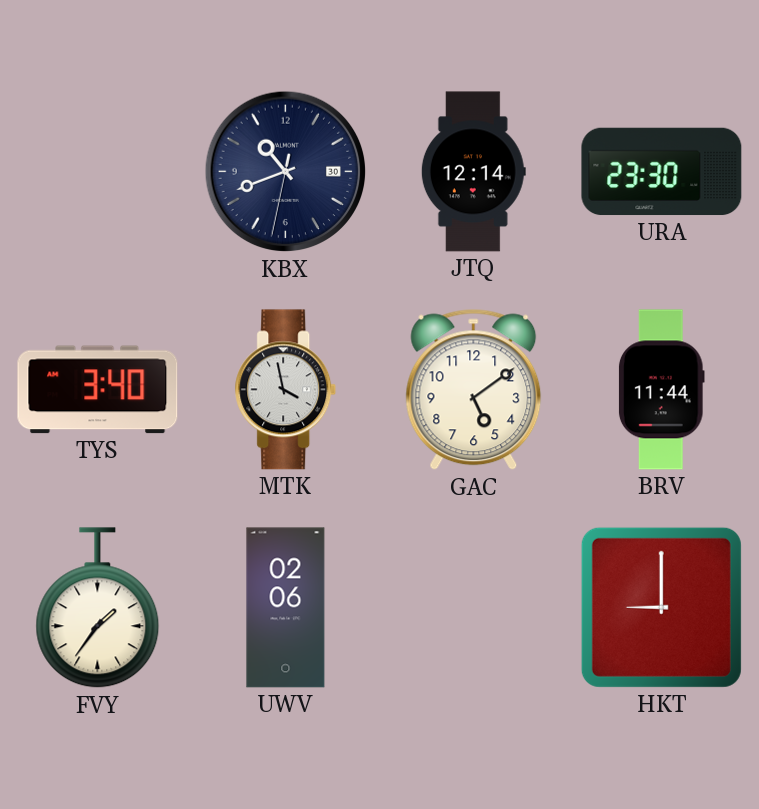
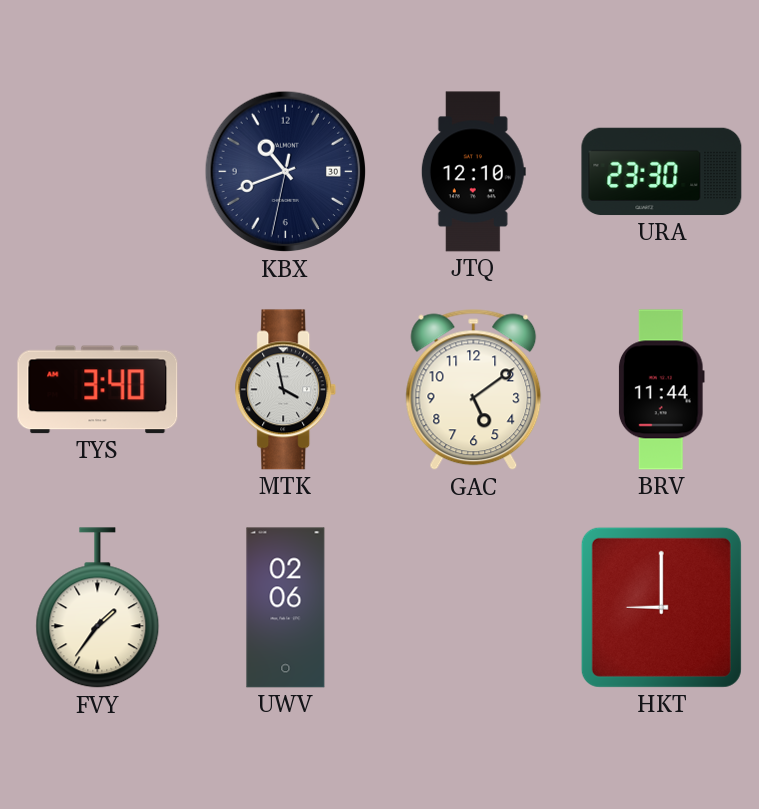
JTQ: 12:14 -> 12:10
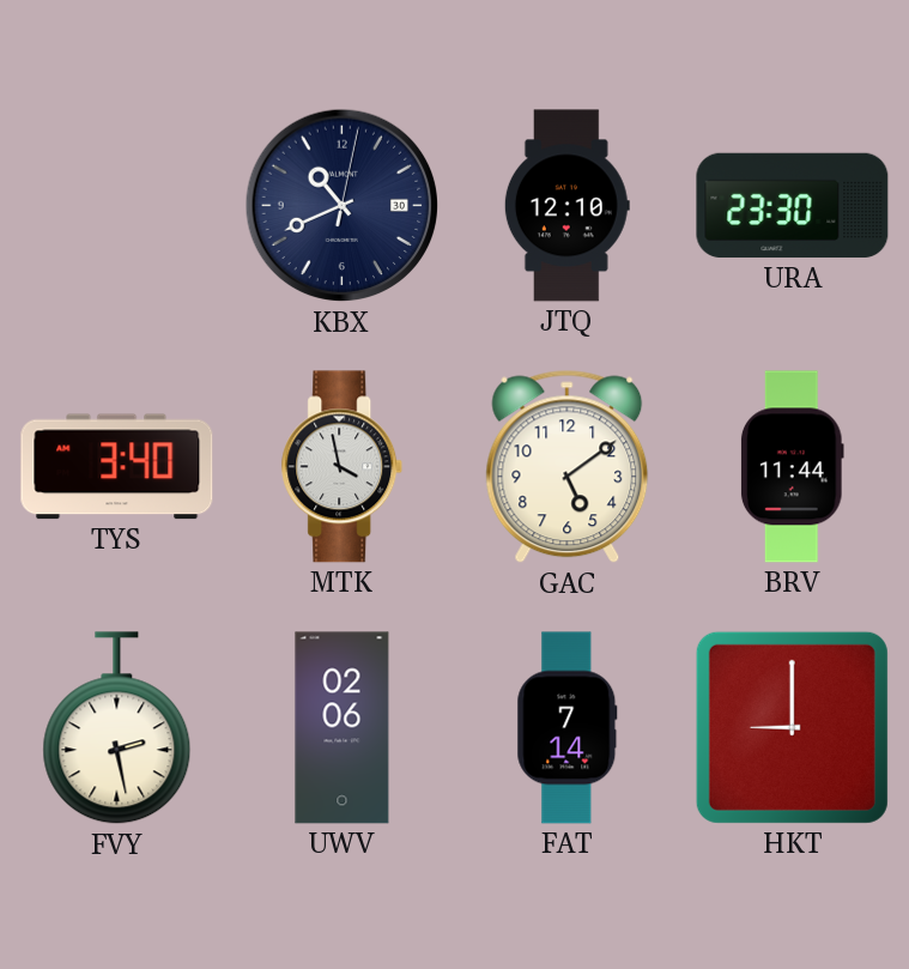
KBX: 10:41:32 -> 10:41:02
FVY: 1:36 -> 2:28
FAT: none -> 7:14
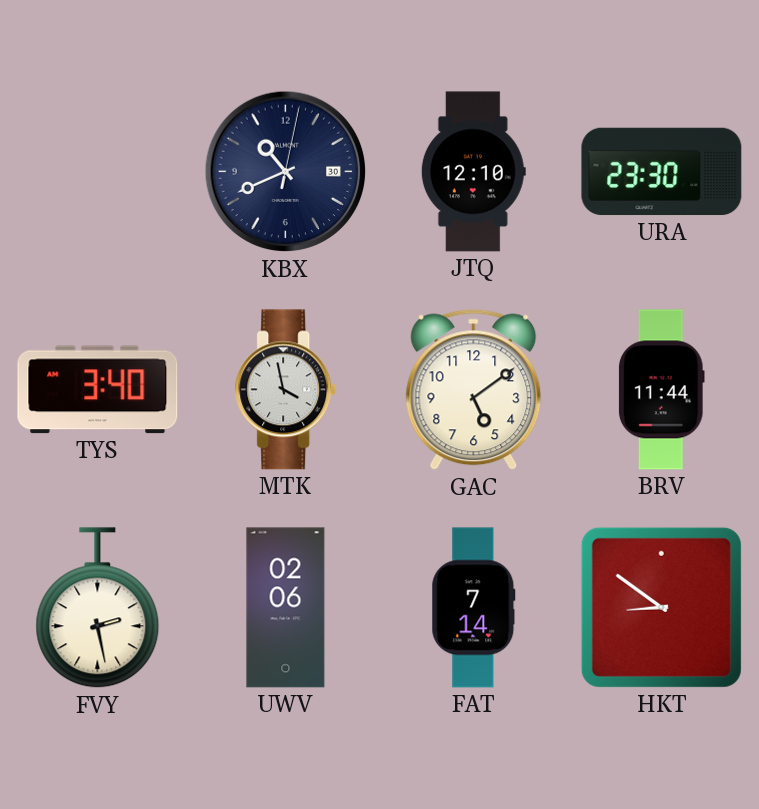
HKT: 9:00 -> 8:51
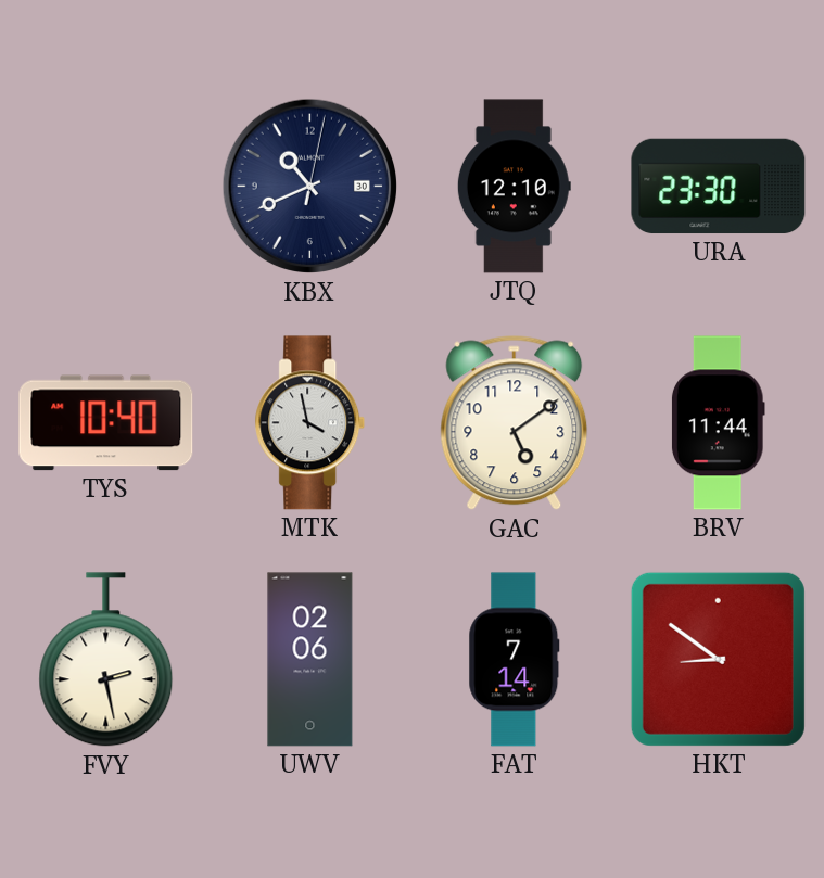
TYS: 3:40 -> 10:40
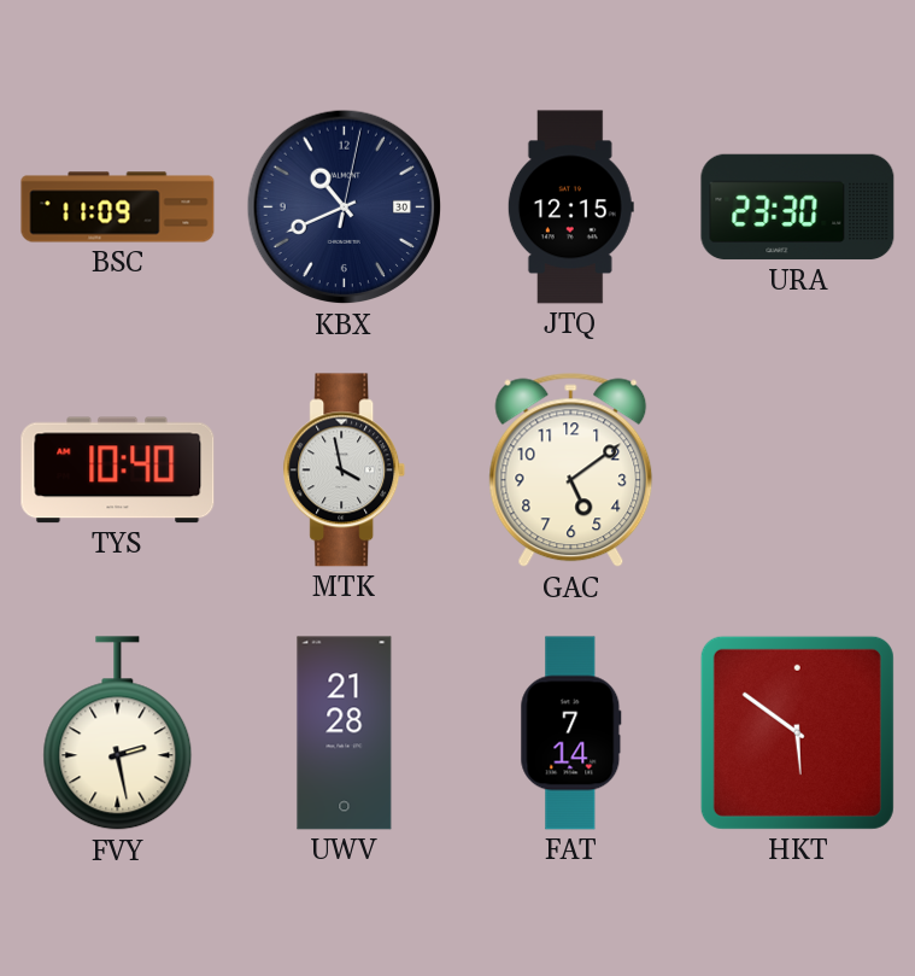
BSC: none -> 11:09
JTQ: 12:10 -> 12:15
BRV: 11:44 -> none
UWV: 02:06 -> 21:28
HKT: 8:51 -> 5:51
